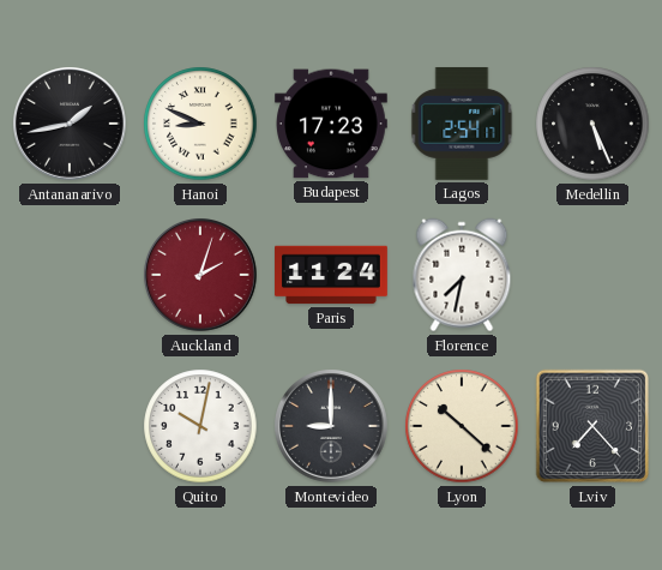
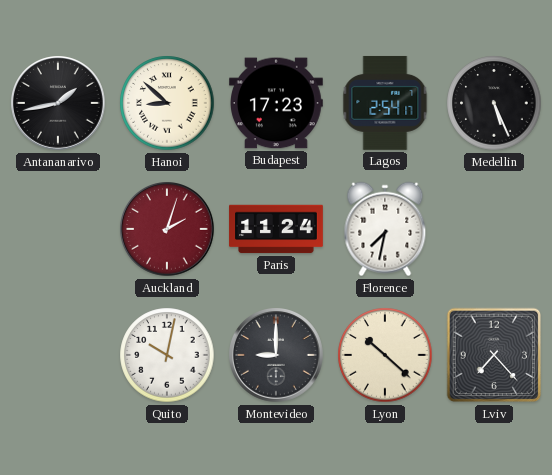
Hanoi: 8:49 -> 8:52
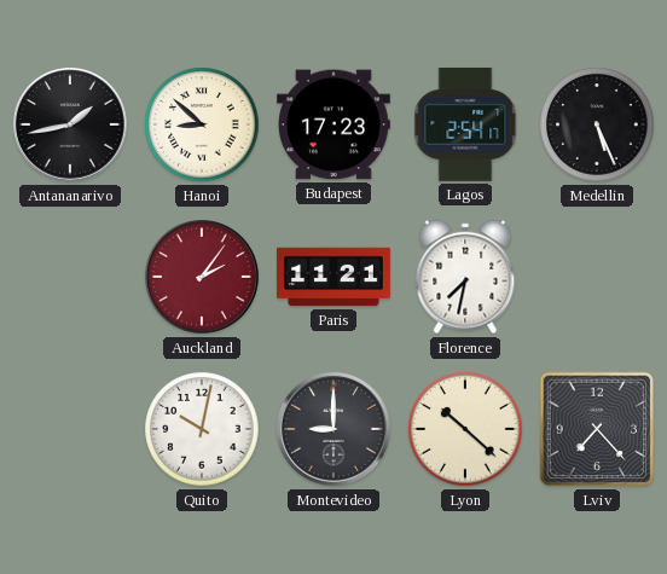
Auckland: 2:03 -> 2:06
Paris: 11:24 -> 11:21
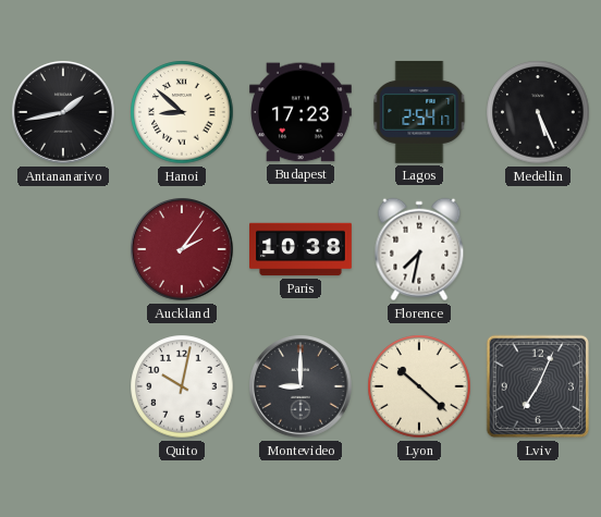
Paris: 11:21 -> 10:38
Lviv: 7:23 -> 7:04
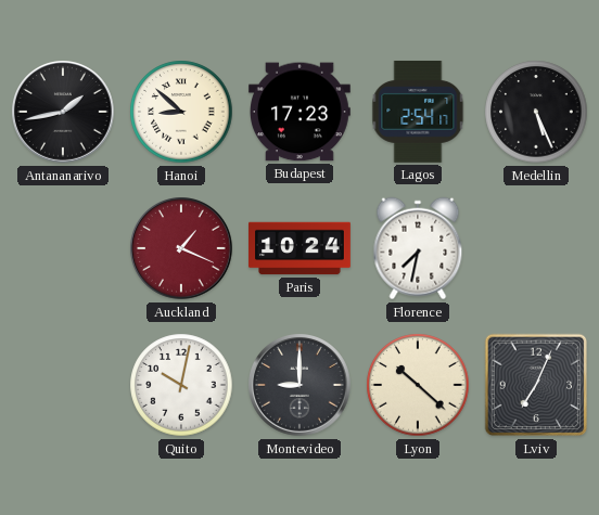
Auckland: 2:06 -> 1:19
Paris: 10:38 -> 10:24
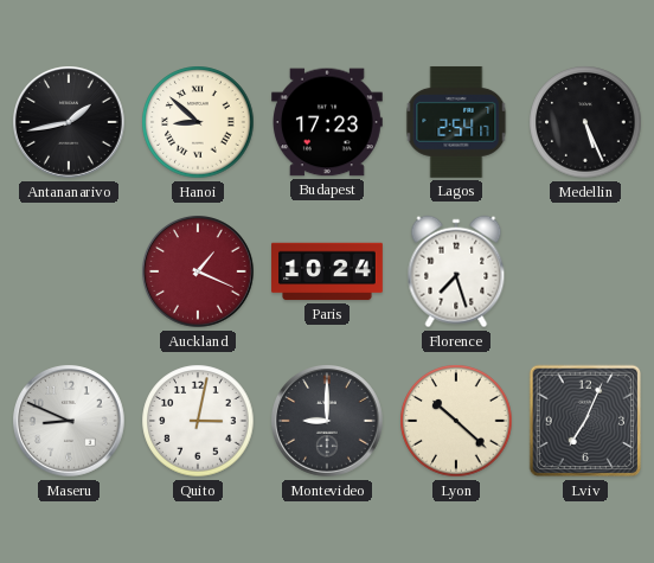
Florence: 7:32 -> 7:27
Maseru: none -> 8:49
Quito: 10:02 -> 3:02
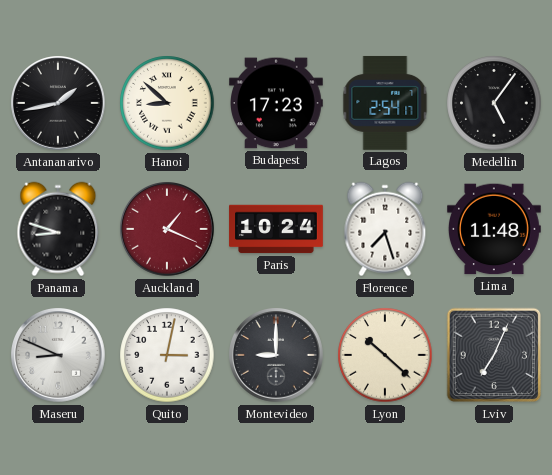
Medellin: 5:26 -> 5:06
Panama: none -> 8:48
Lima: none -> 11:48
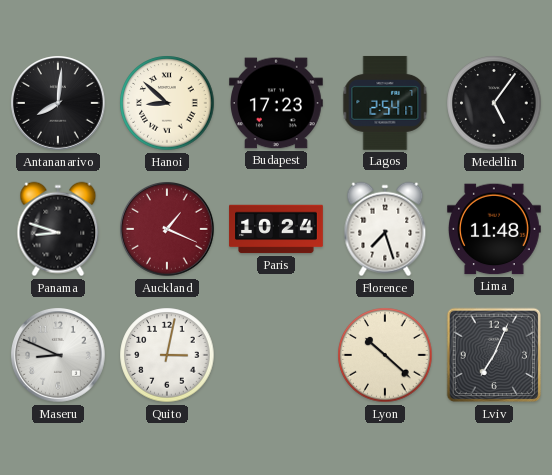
Antananarivo: 1:43 -> 8:01
Montevideo: 9:00 -> none
